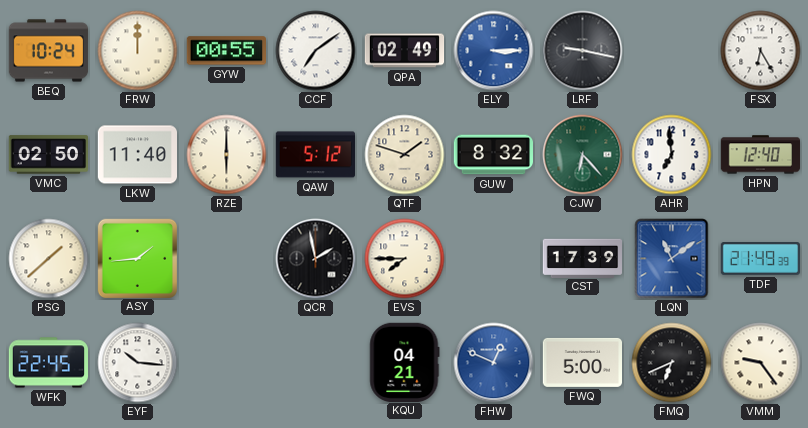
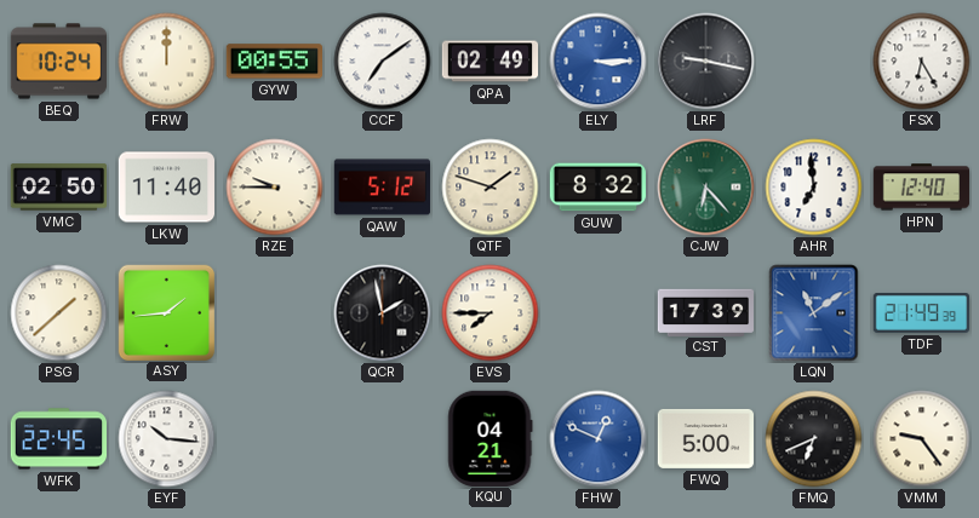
RZE: 6:00 -> 9:45
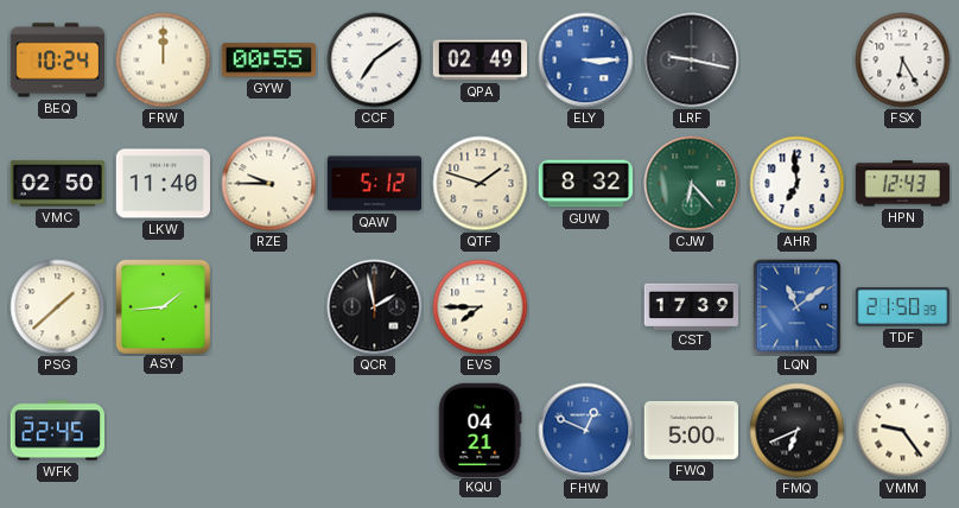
HPN: 12:40 -> 12:43
TDF: 21:49 -> 21:50
EYF: 10:16 -> none
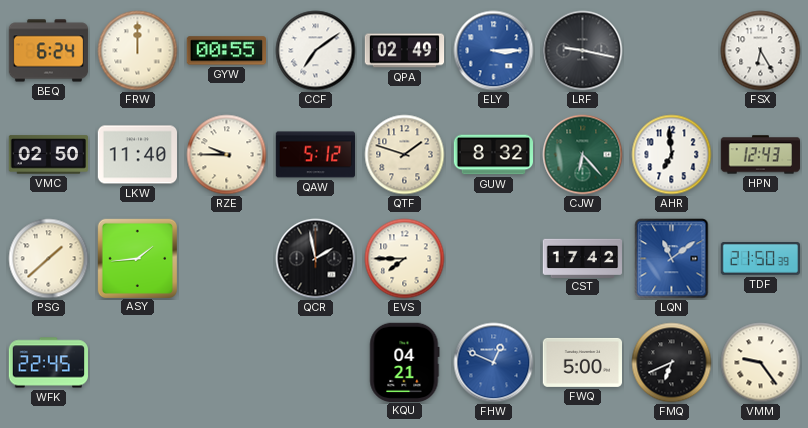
BEQ: 10:24 -> 6:24
CST: 17:39 -> 17:42
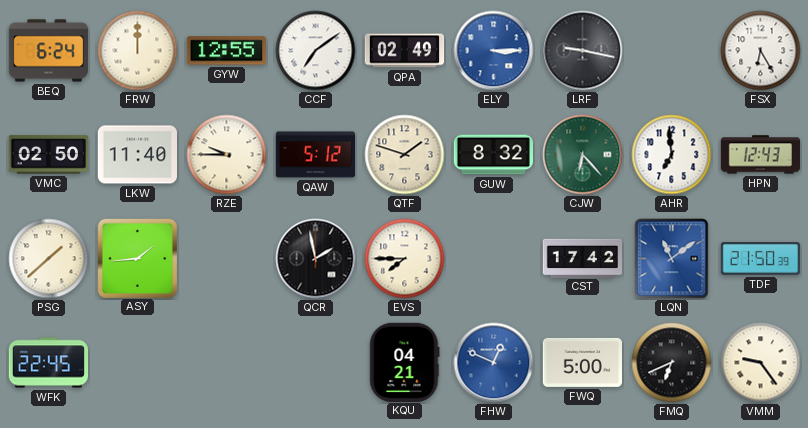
GYW: 00:55 -> 12:55
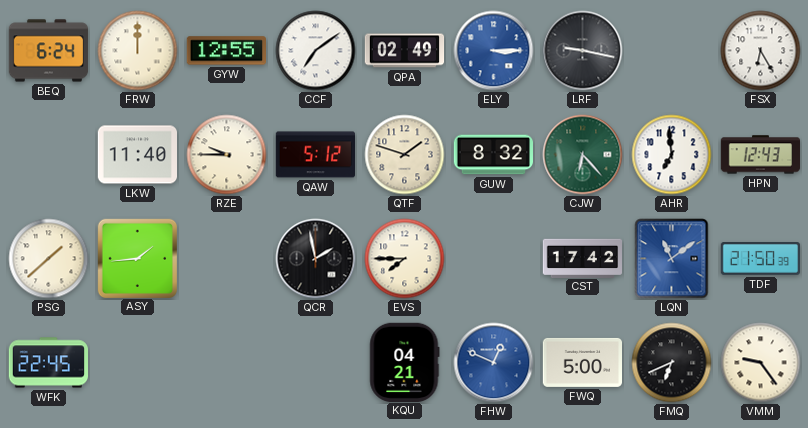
VMC: 02:50 -> none
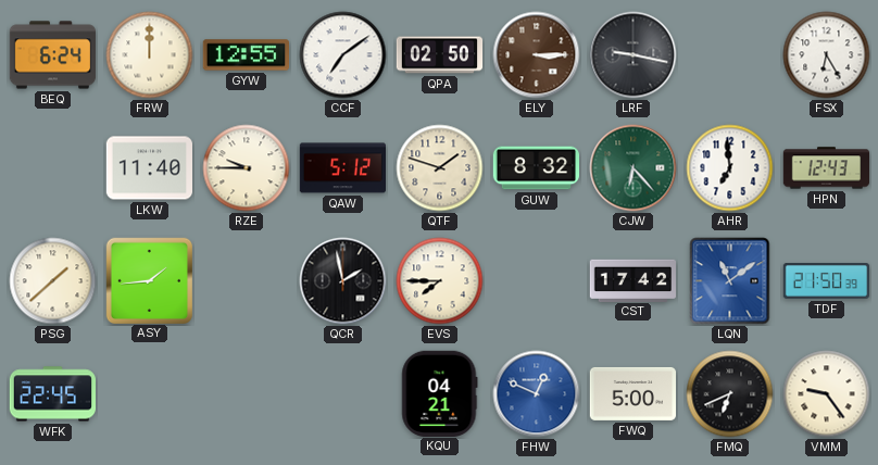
QPA: 02:49 -> 02:50
ELY dial: blue -> brown
